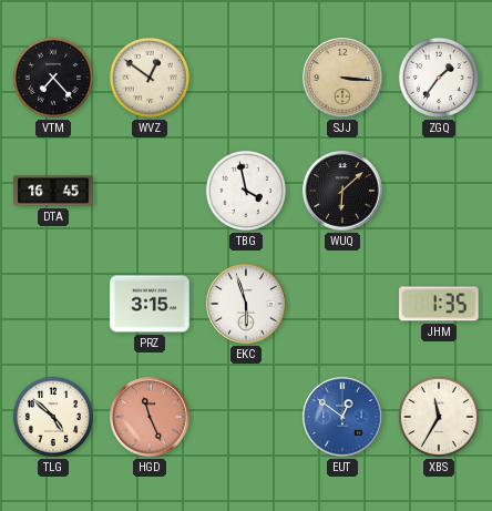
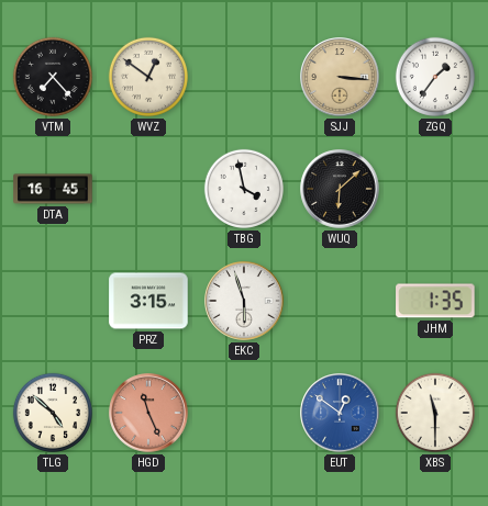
XBS: 11:35 -> 11:30
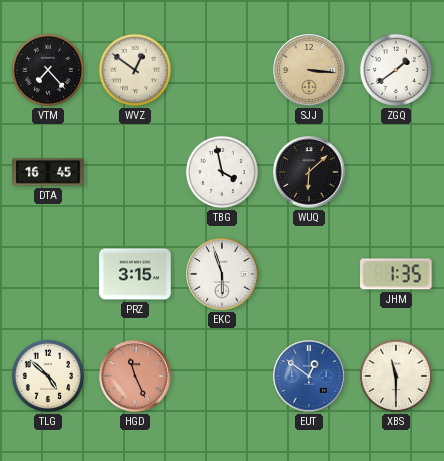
ZGQ: 1:36 -> 1:39
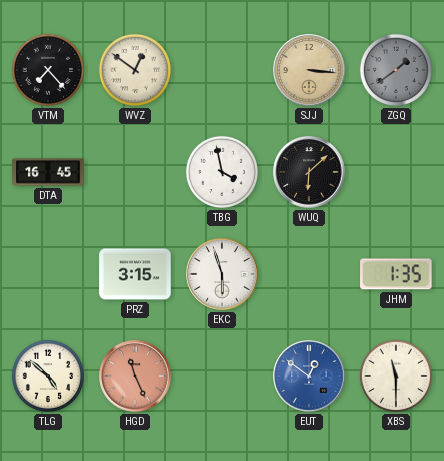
ZGQ dial: white -> grey
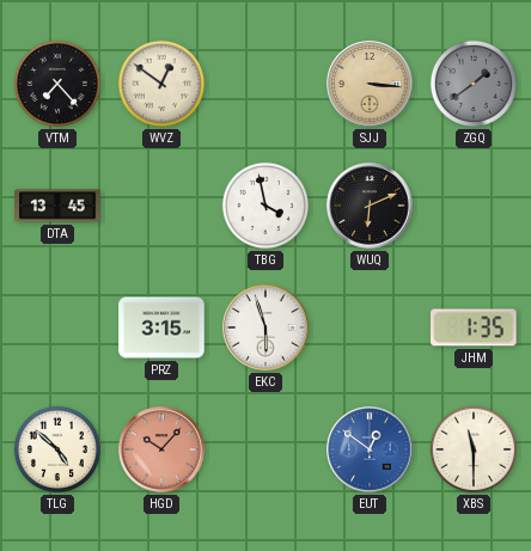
DTA: 16:45 -> 13:45
WUQ: 6:08 -> 6:11
HGD: 11:26 -> 10:07
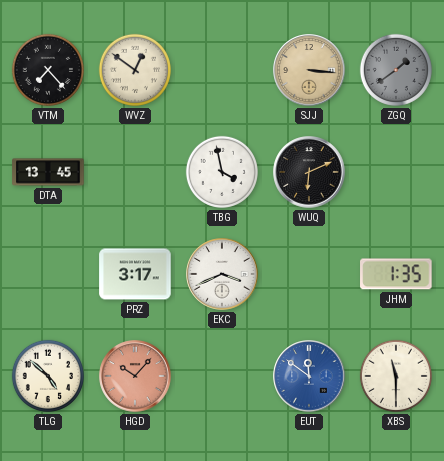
PRZ: 3:15 -> 3:17
EKC: 5:57 -> 3:41
EUT: 12:51 -> 11:51
